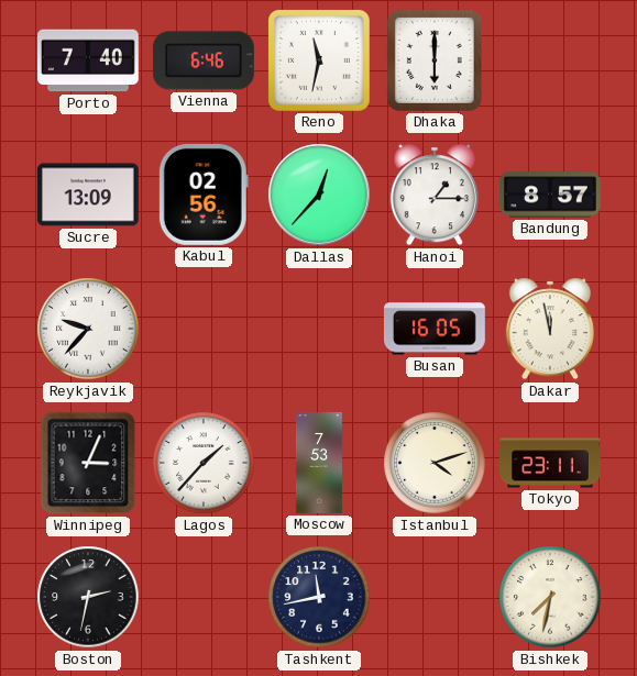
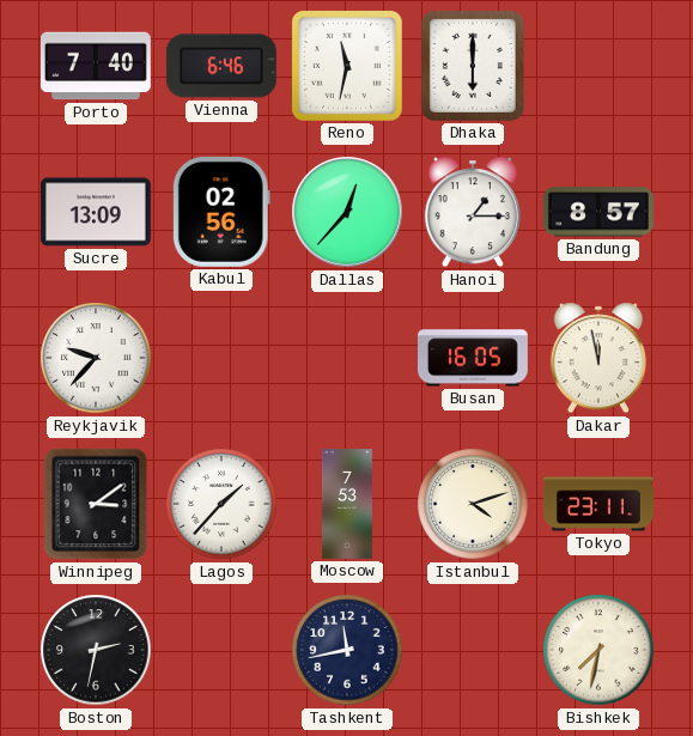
Winnipeg: 3:04 -> 3:09
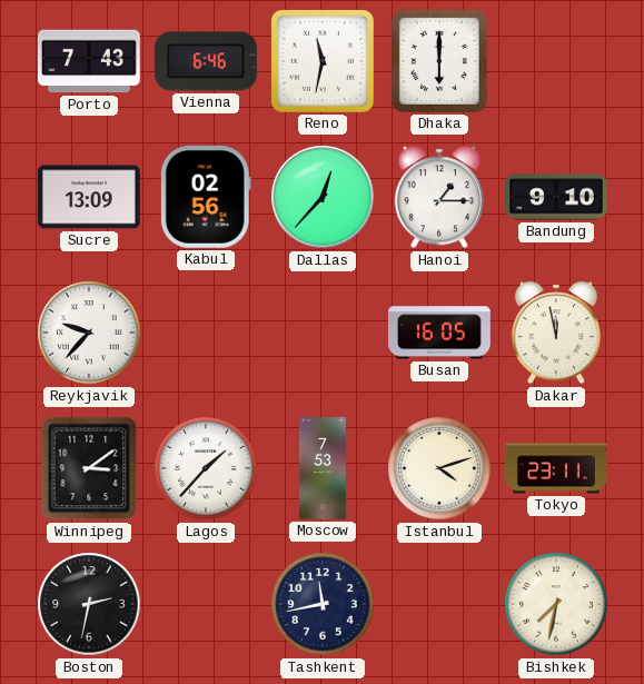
Porto: 7:40 -> 7:43
Bandung: 8:57 -> 9:10
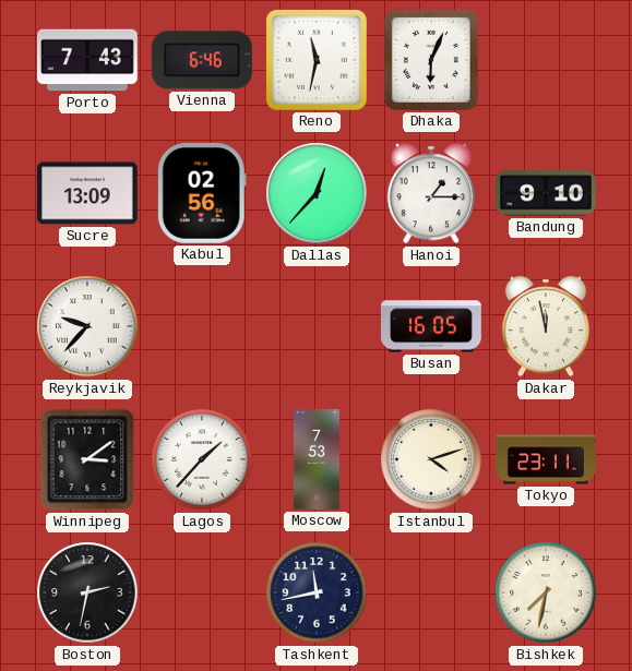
Dhaka: 6:00 -> 6:04
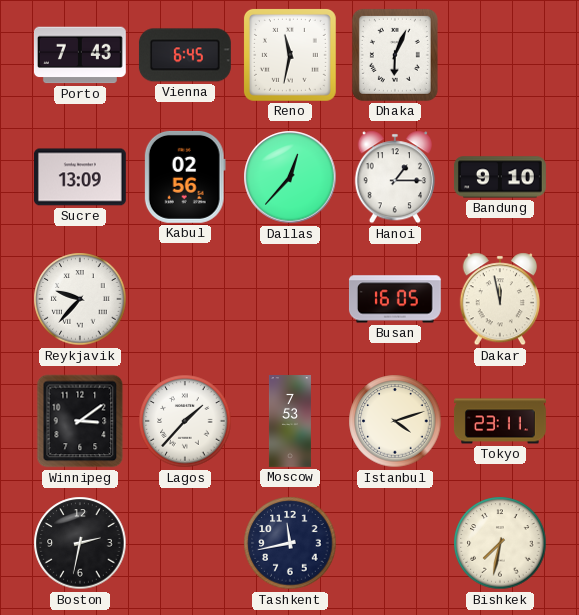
Vienna: 6:46 -> 6:45
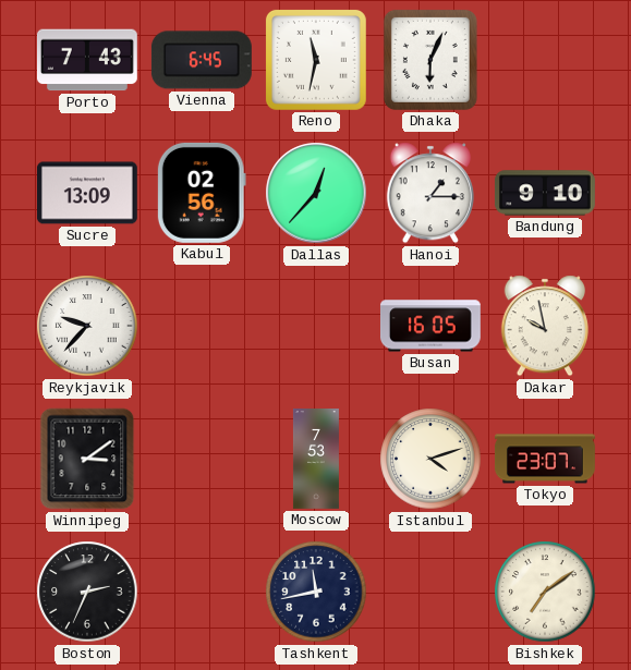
Dakar: 11:58 -> 9:58
Lagos: 1:37 -> none
Tokyo: 23:11 -> 23:07
Boston: 2:32 -> 2:34
Bishkek: 7:32 -> 7:09
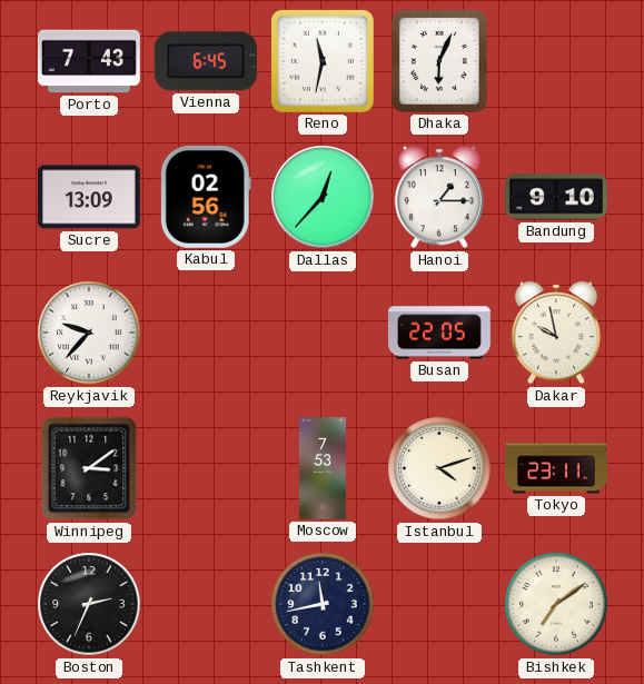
Busan: 16:05 -> 22:05
Tokyo: 23:07 -> 23:11
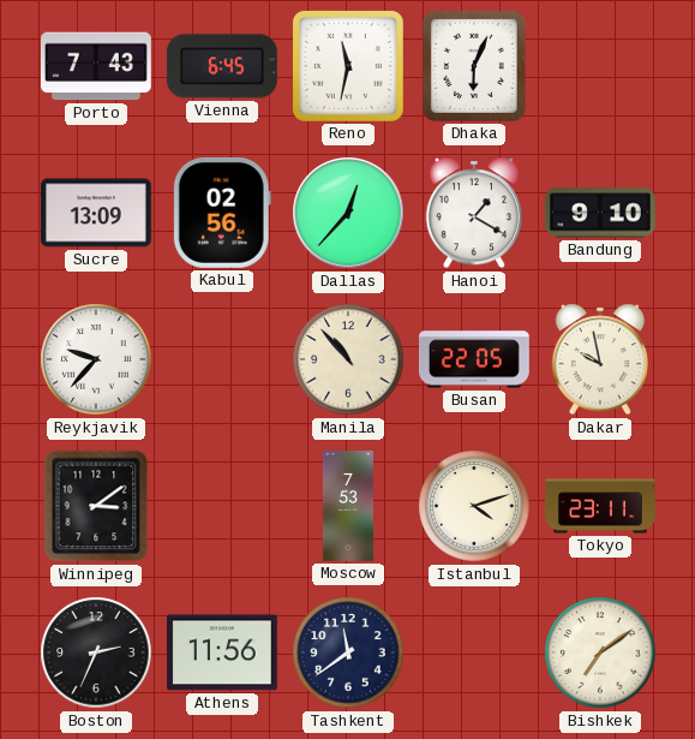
Hanoi: 1:15 -> 1:20
Manila: none -> 10:53
Athens: none -> 11:56
Tashkent: 11:43 -> 11:39
